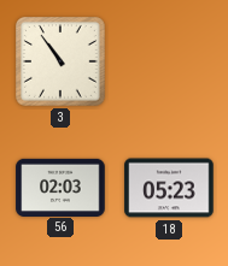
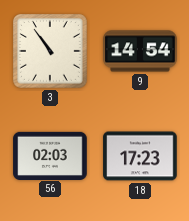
9: none -> 14:54
18: 05:23 -> 17:23
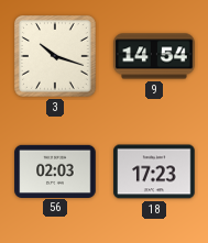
3: 10:54 -> 10:18
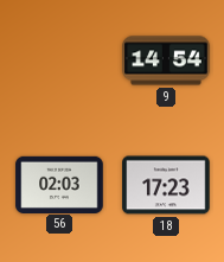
3: 10:18 -> none
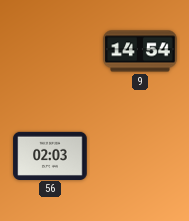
18: 17:23 -> none
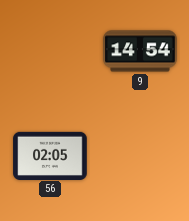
56: 02:03 -> 02:05
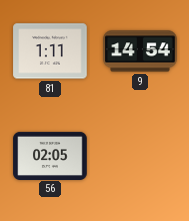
81: none -> 1:11
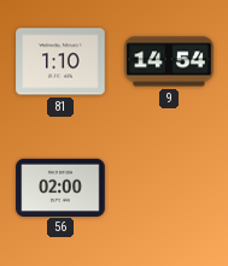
81: 1:11 -> 1:10
56: 02:05 -> 02:00
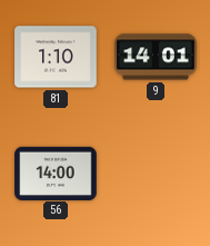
9: 14:54 -> 14:01
56: 02:00 -> 14:00
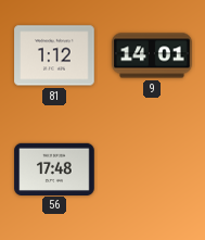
81: 1:10 -> 1:12
56: 14:00 -> 17:48
